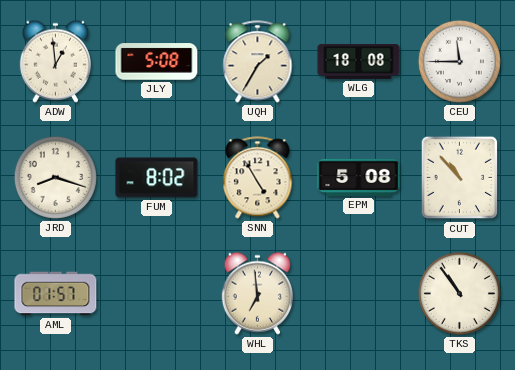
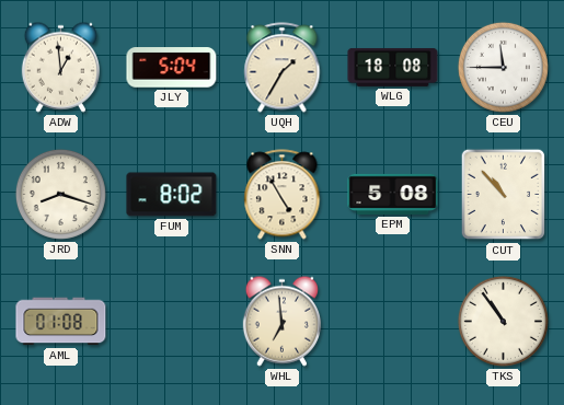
JLY: 5:08 -> 5:04
AML: 01:57 -> 01:08
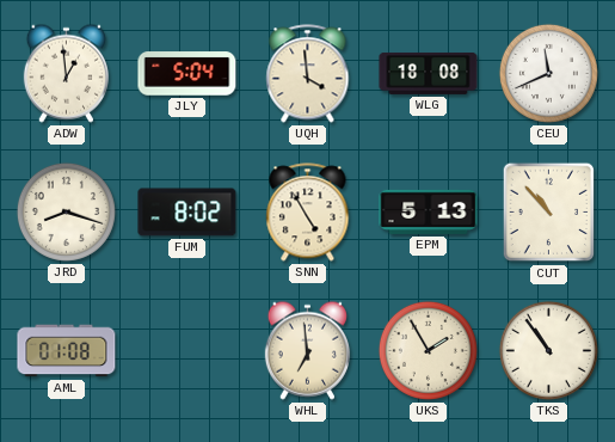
UQH: 1:35 -> 3:59
CEU: 11:45 -> 11:41
EPM: 5:08 -> 5:13
UKS: none -> 1:55
